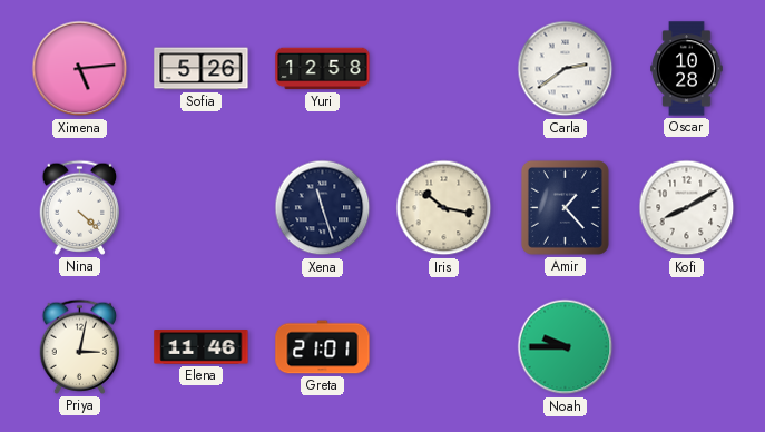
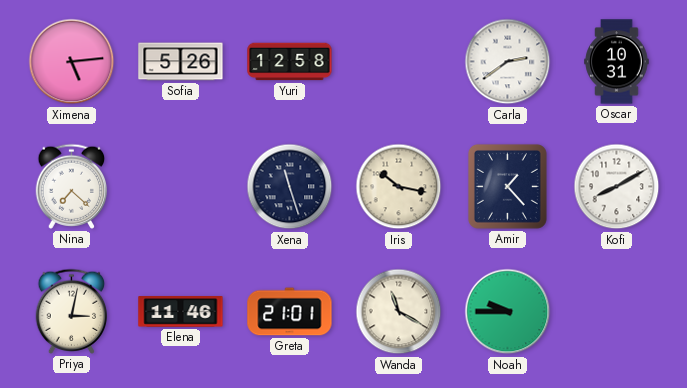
Oscar: 10:28 -> 10:31
Nina: 4:22 -> 7:22
Wanda: none -> 11:20
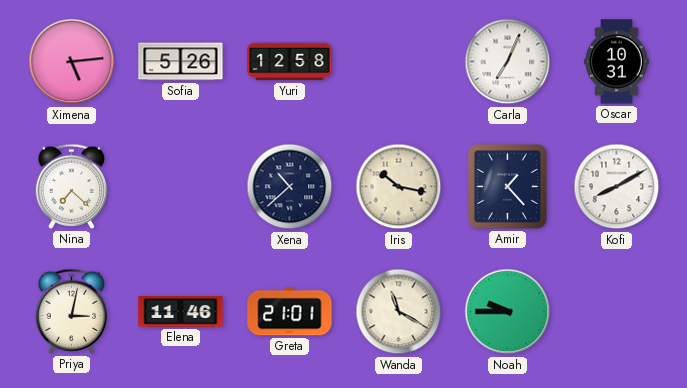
Carla: 2:39 -> 7:04
Xena: 11:27 -> 10:38
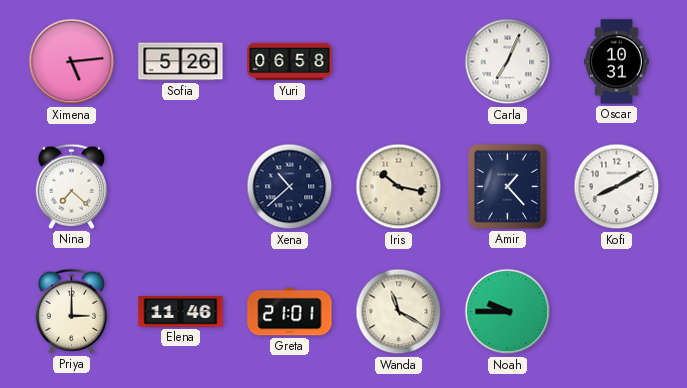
Yuri: 12:58 -> 06:58
Priya: 3:02 -> 3:00
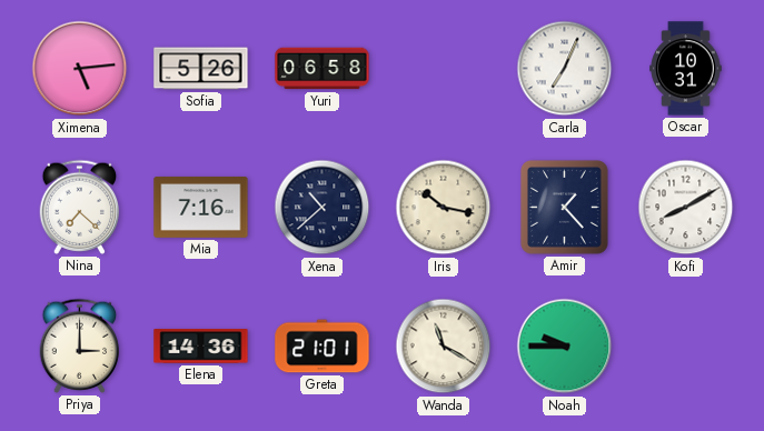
Mia: none -> 7:16
Elena: 11:46 -> 14:36
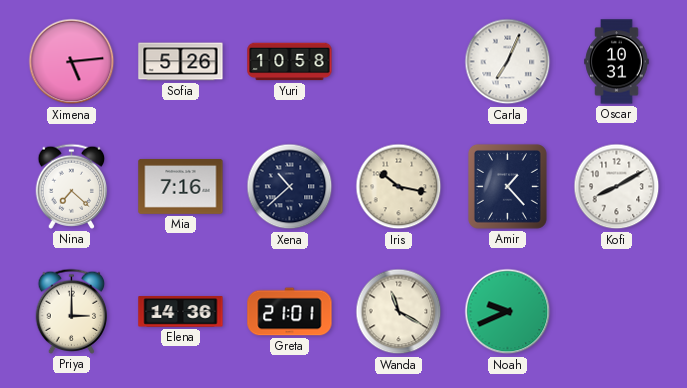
Yuri: 06:58 -> 10:58
Noah: 9:45 -> 9:41
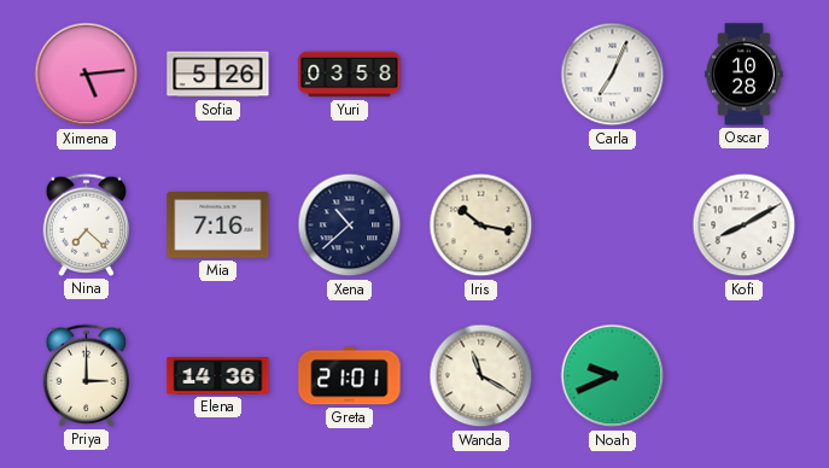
Yuri: 10:58 -> 03:58
Oscar: 10:31 -> 10:28
Amir: 1:23 -> none
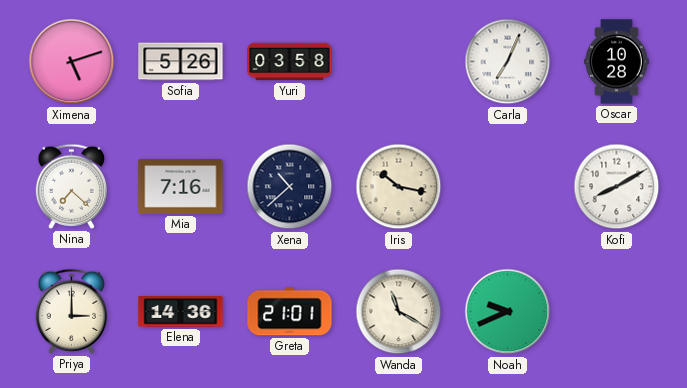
Ximena: 5:14 -> 5:12
